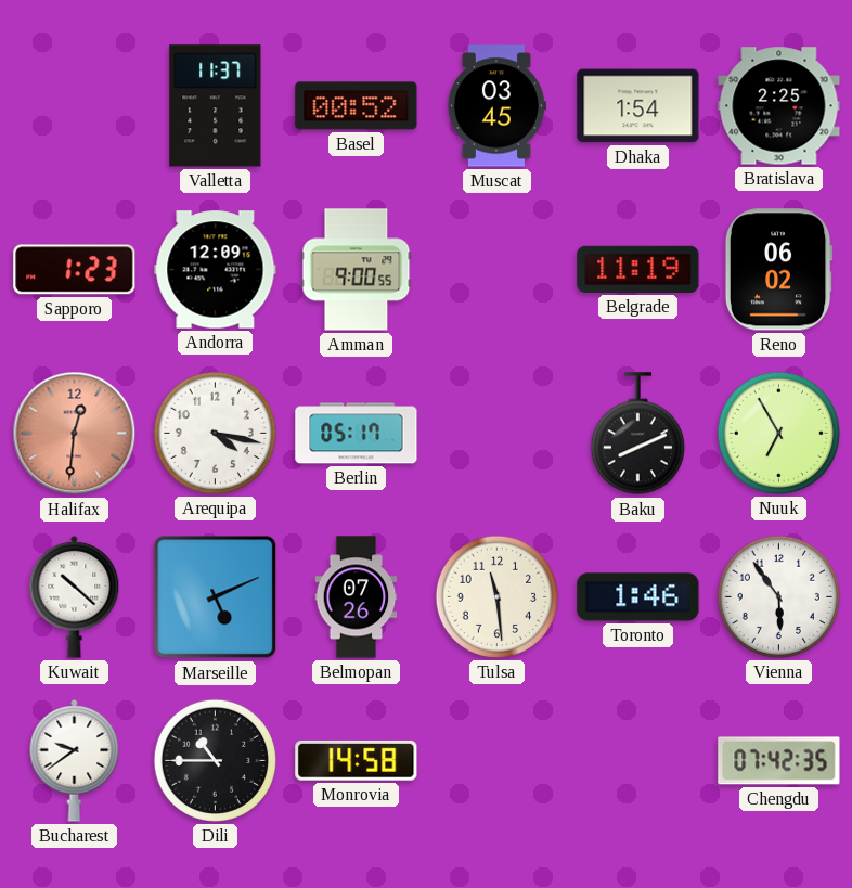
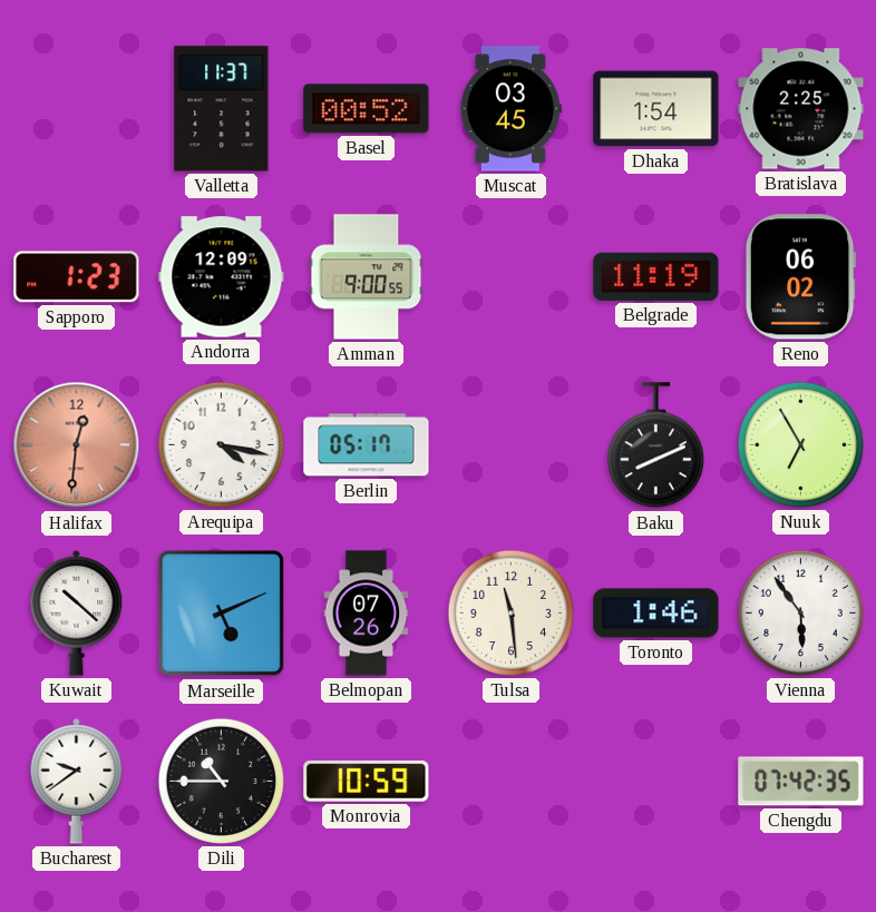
Monrovia: 14:58 -> 10:59
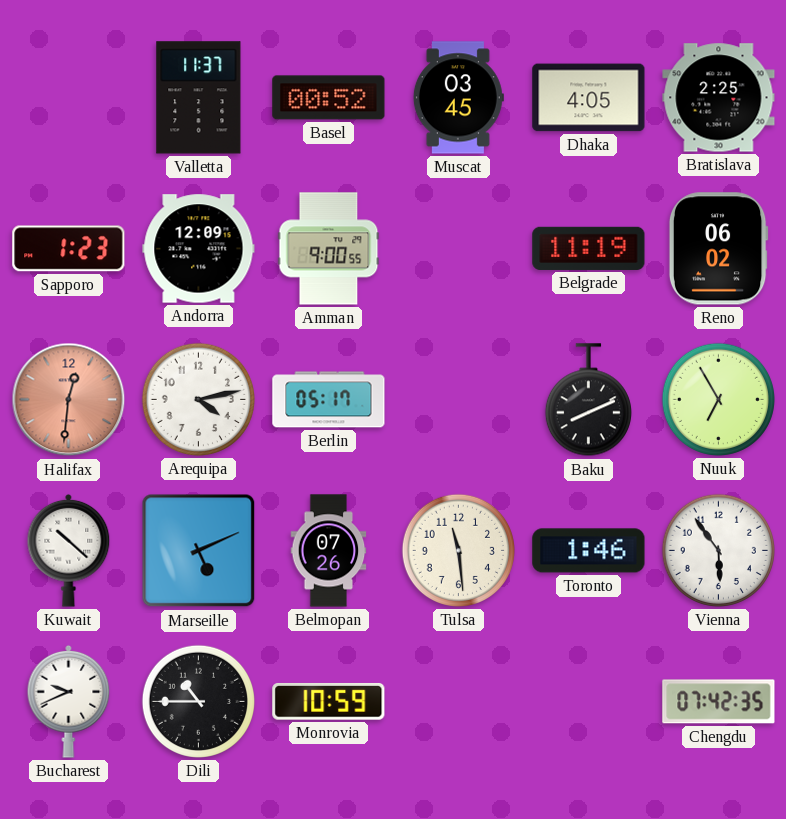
Dhaka: 1:54 -> 4:05
Arequipa: 4:17 -> 4:13
Bucharest: 9:39 -> 9:41
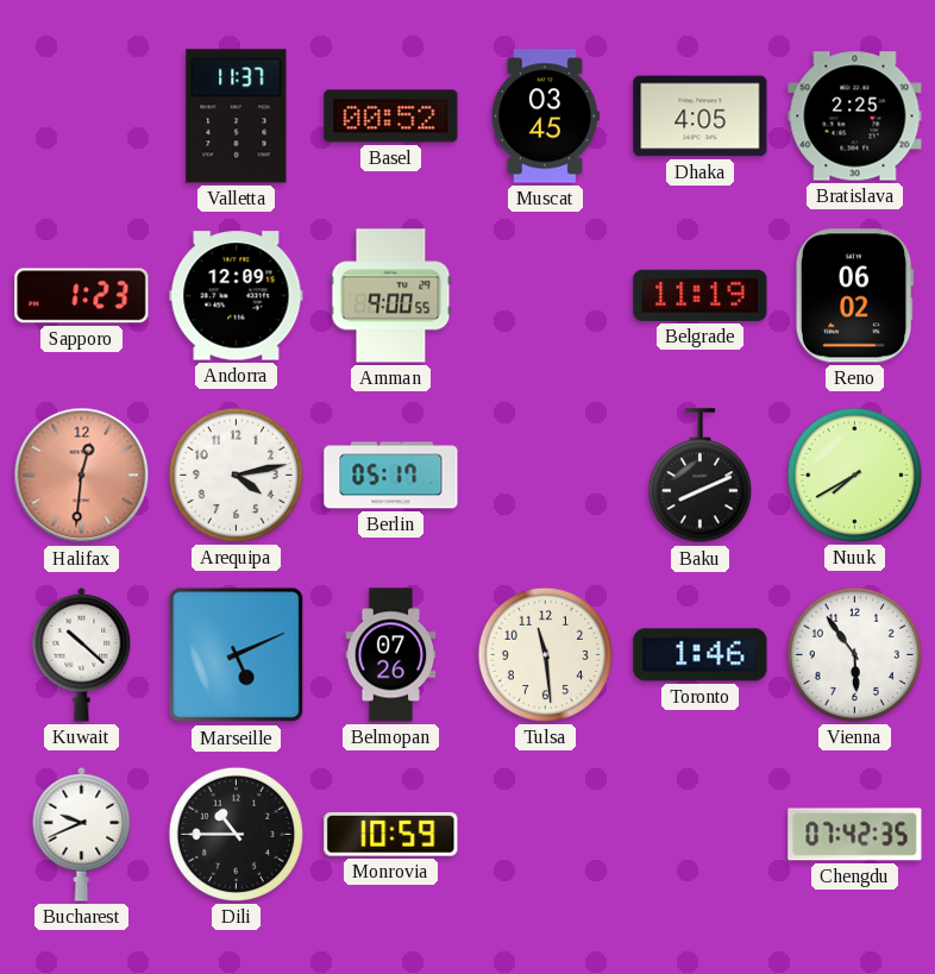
Nuuk: 6:55 -> 7:40
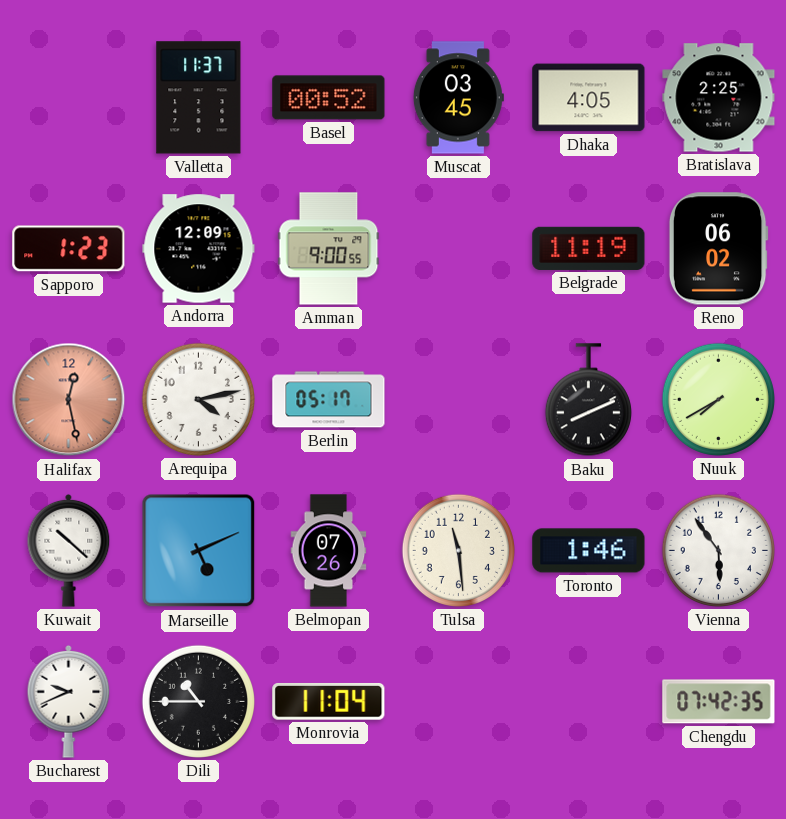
Halifax: 12:31 -> 12:28
Monrovia: 10:59 -> 11:04
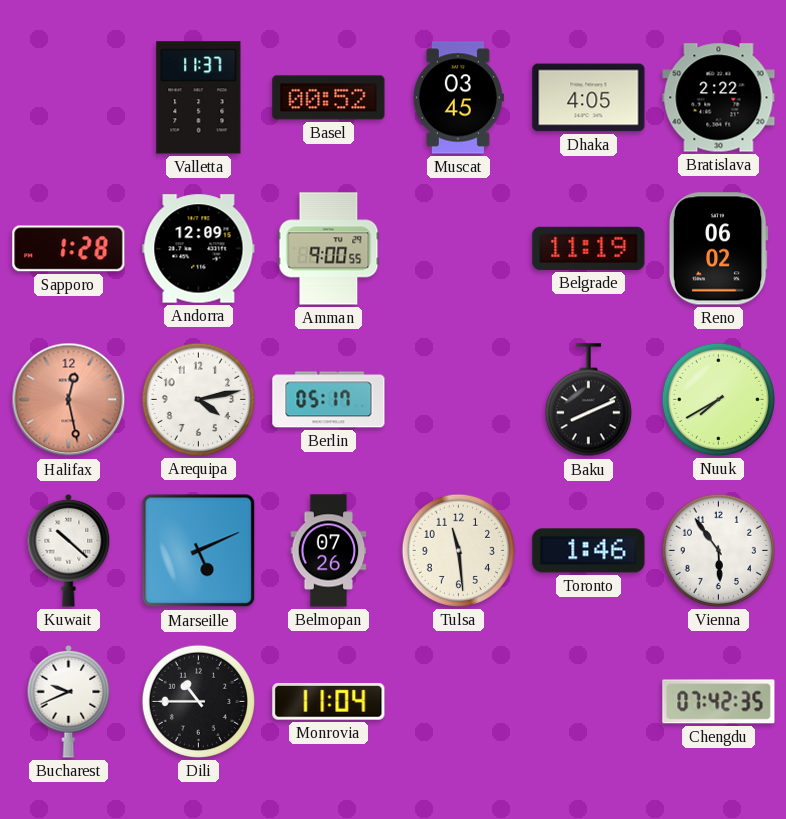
Bratislava: 2:25 -> 2:22
Sapporo: 1:23 -> 1:28
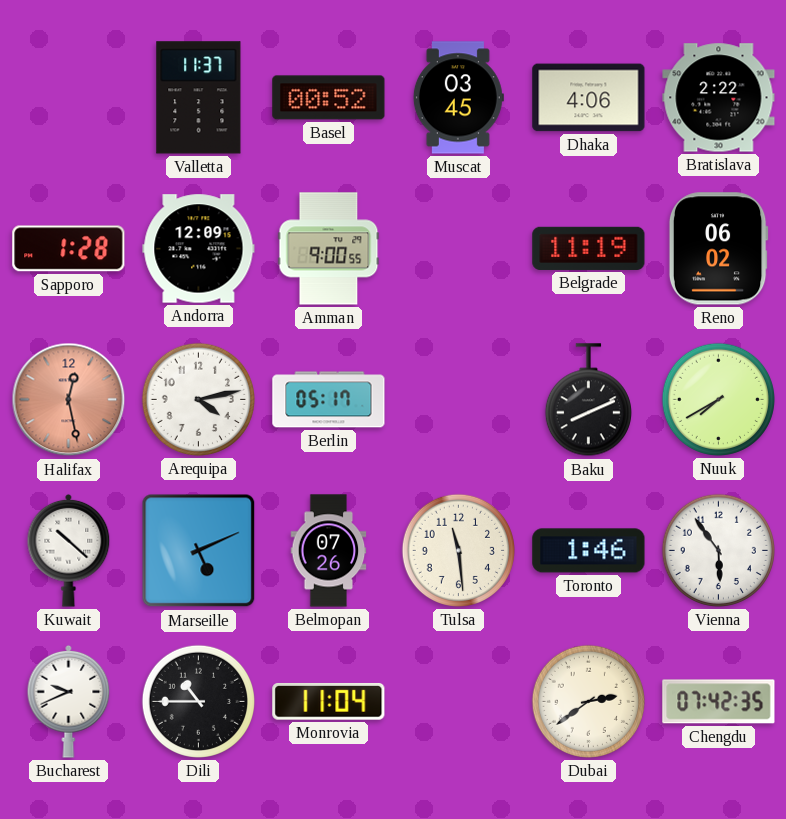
Dhaka: 4:05 -> 4:06
Dubai: none -> 2:39
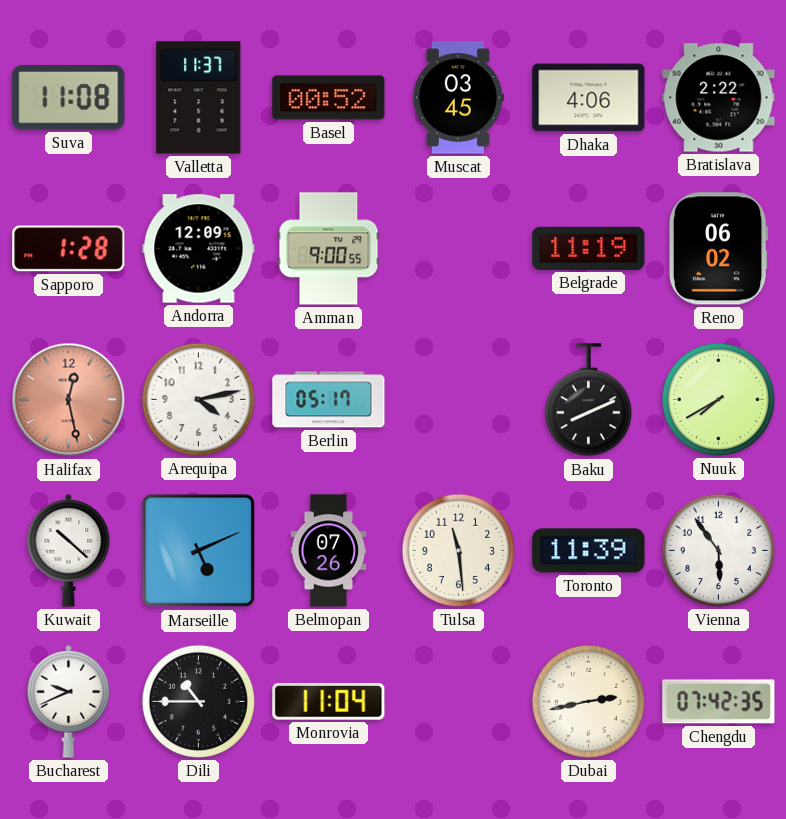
Suva: none -> 11:08
Toronto: 1:46 -> 11:39
Dubai: 2:39 -> 2:43
